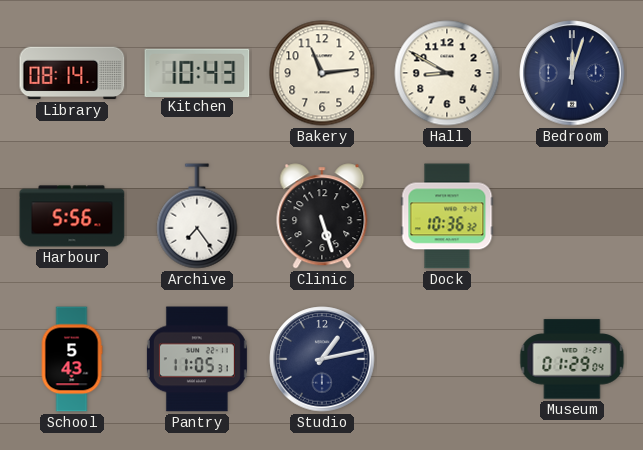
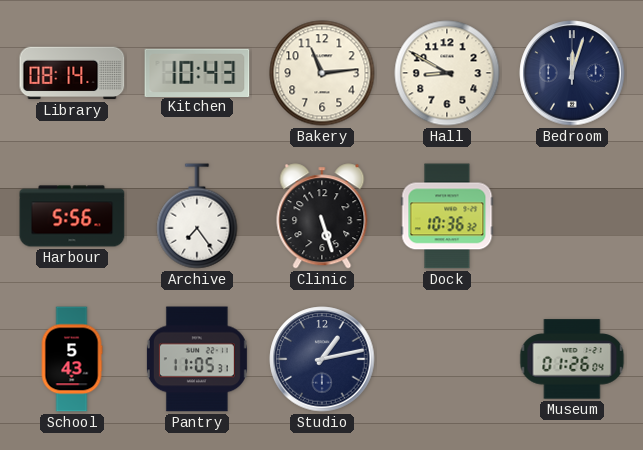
Museum: 01:29 -> 01:26
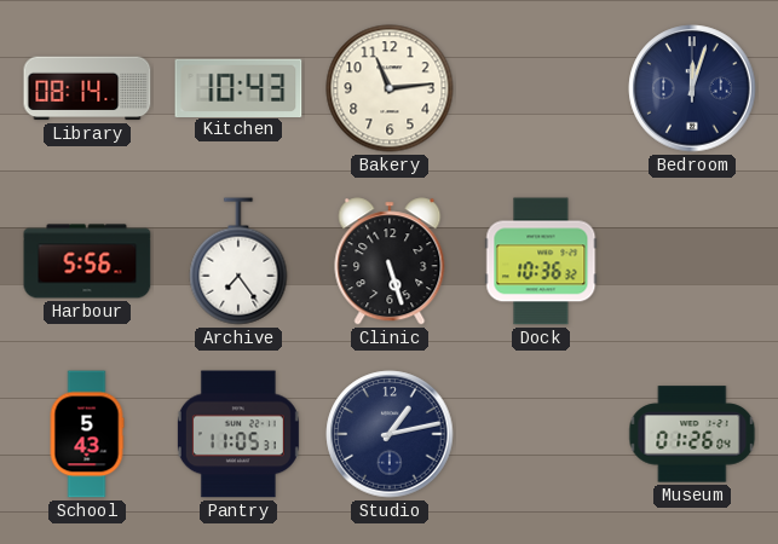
Hall: 8:50 -> none
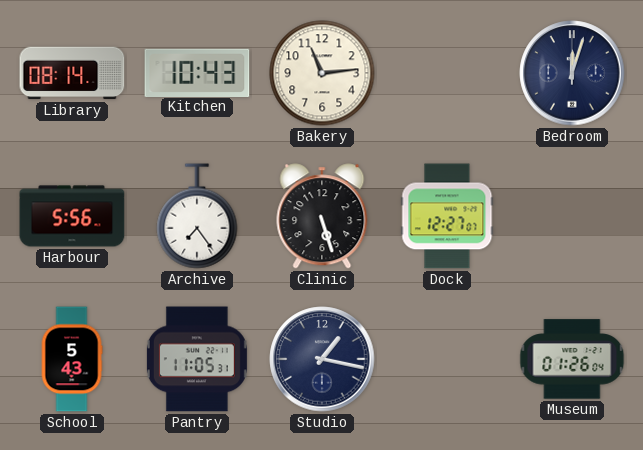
Dock: 10:36 -> 12:27
Studio: 1:13 -> 1:17
